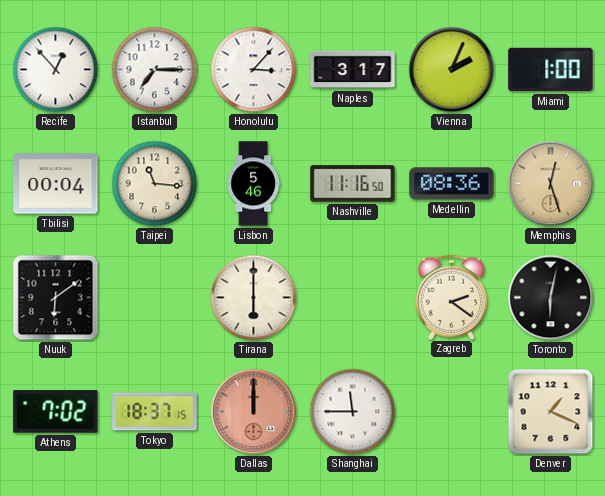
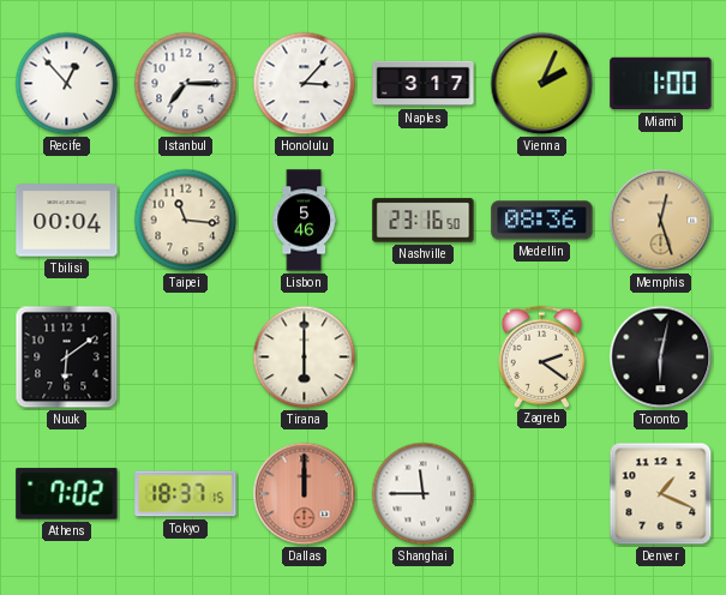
Nashville: 11:16 -> 23:16
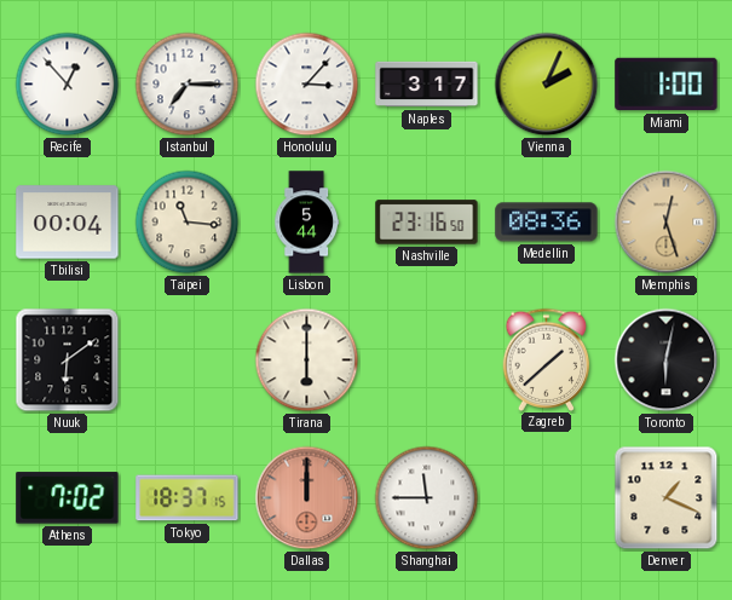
Lisbon: 5:46 -> 5:44
Zagreb: 2:21 -> 1:38
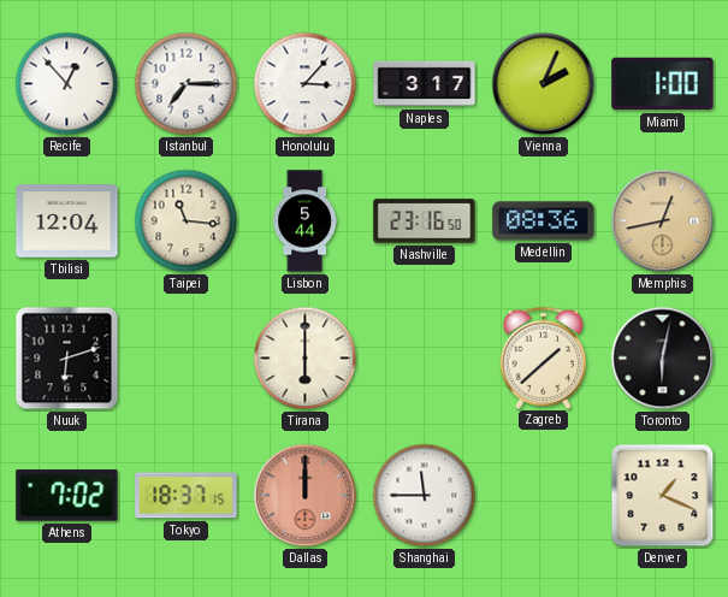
Tbilisi: 00:04 -> 12:04
Memphis: 12:27 -> 12:43
Nuuk: 6:09 -> 6:12
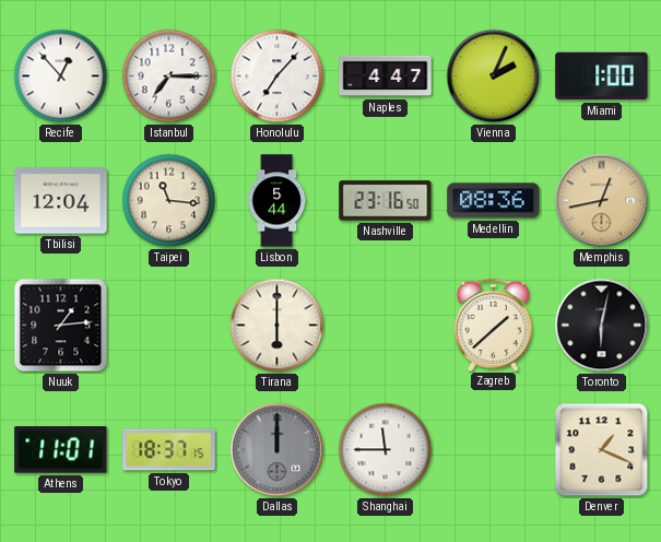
Honolulu: 3:07 -> 7:07
Naples: 3:17 -> 4:47
Nuuk: 6:12 -> 1:14
Athens: 7:02 -> 11:01
Dallas dial: salmon -> grey
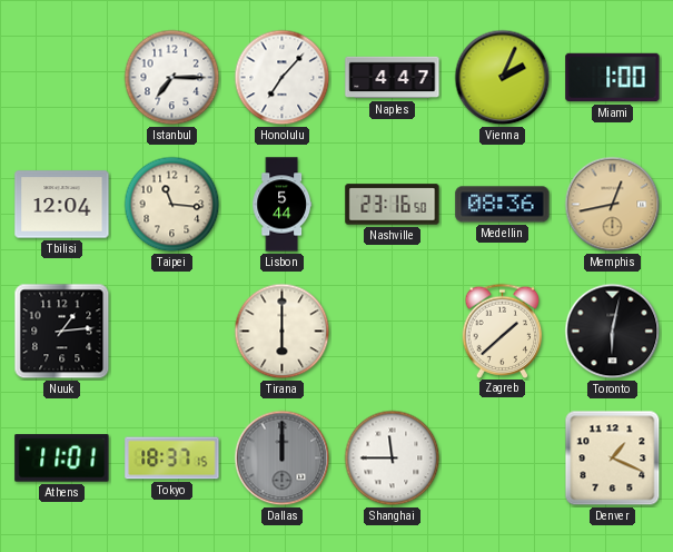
Recife: 12:53 -> none
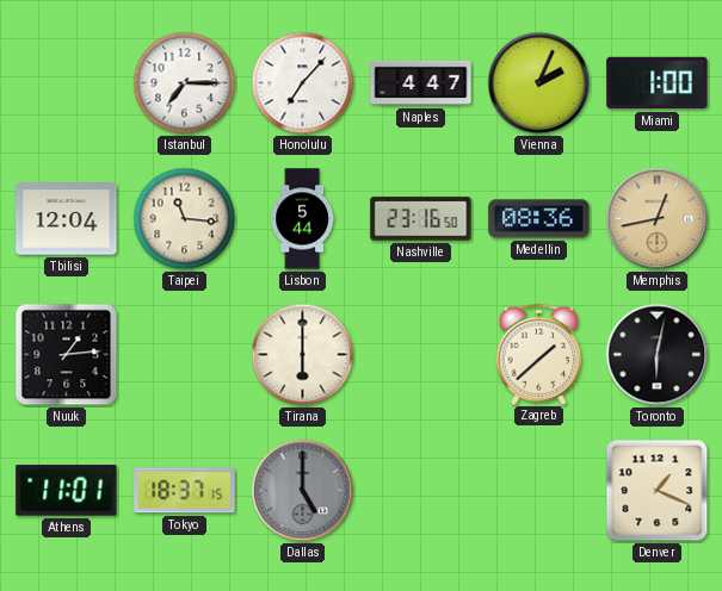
Dallas: 12:00 -> 5:00
Shanghai: 11:45 -> none
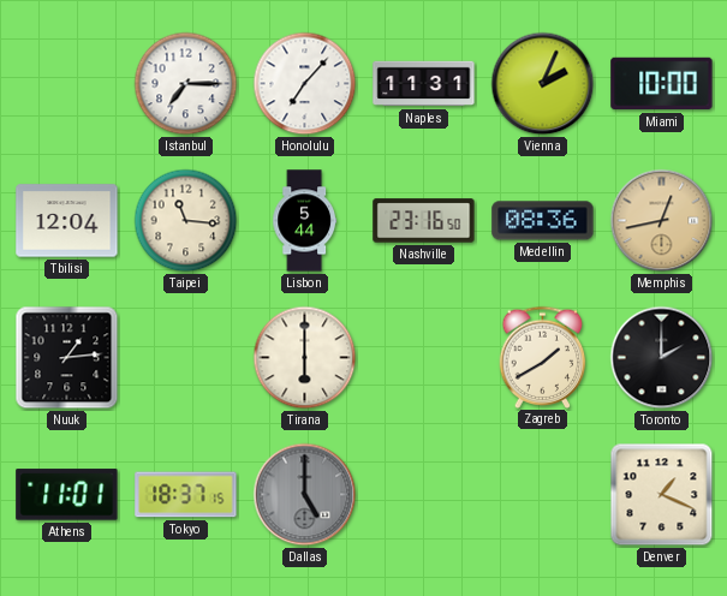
Naples: 4:47 -> 11:31
Miami: 1:00 -> 10:00
Zagreb: 1:38 -> 1:40
Toronto: 6:02 -> 2:00
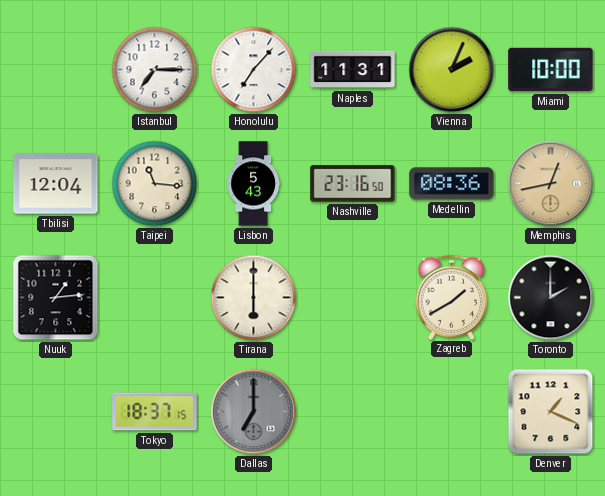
Lisbon: 5:44 -> 5:43
Athens: 11:01 -> none
Dallas: 5:00 -> 7:00
